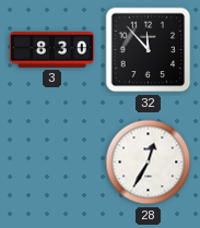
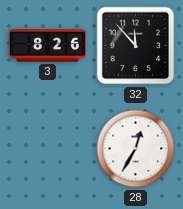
3: 8:30 -> 8:26
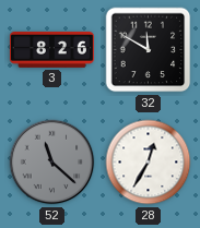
32: 11:53 -> 11:50
52: none -> 11:22
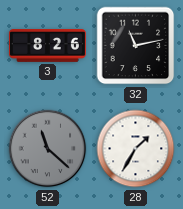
32: 11:50 -> 11:13
28: 12:35 -> 1:35
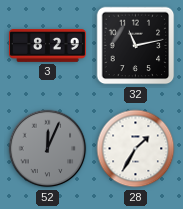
3: 8:26 -> 8:29
52: 11:22 -> 12:04
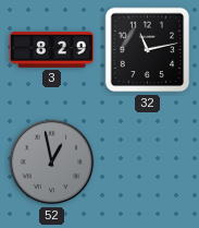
52: 12:04 -> 12:58
28: 1:35 -> none
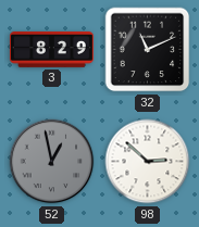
32: 11:13 -> 11:11
98: none -> 2:52
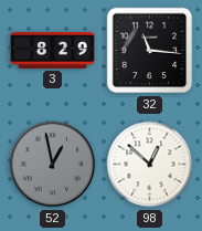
32: 11:11 -> 11:16
98: 2:52 -> 12:52
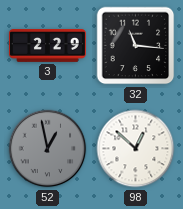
3: 8:29 -> 2:29
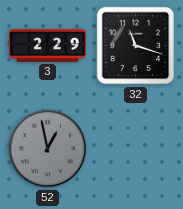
32: 11:16 -> 11:18
98: 12:52 -> none
